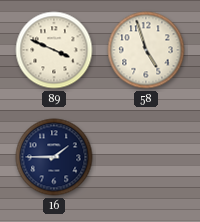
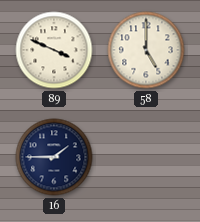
58: 4:57 -> 5:00
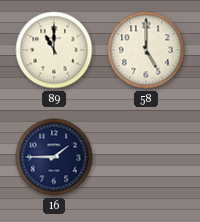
89: 3:49 -> 11:00
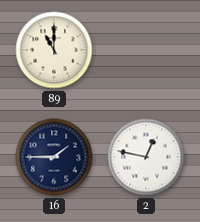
58: 5:00 -> none
2: none -> 12:47
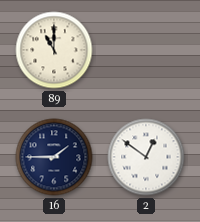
2: 12:47 -> 12:51
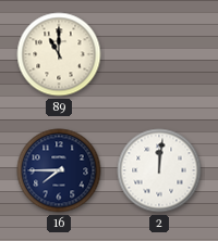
16: 1:45 -> 7:45
2: 12:51 -> 12:01
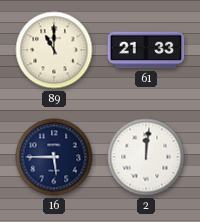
61: none -> 21:33
16: 7:45 -> 5:45
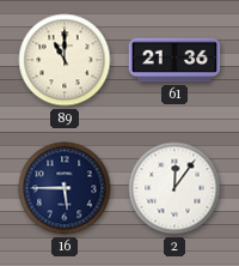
61: 21:33 -> 21:36
2: 12:01 -> 12:06
